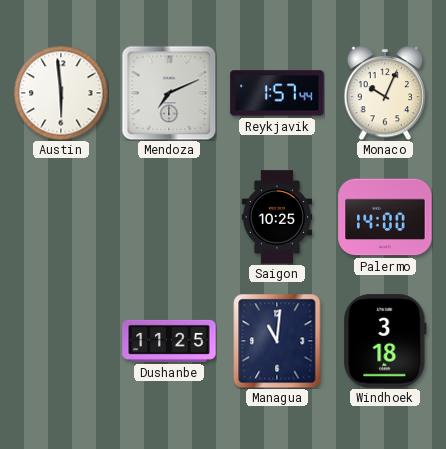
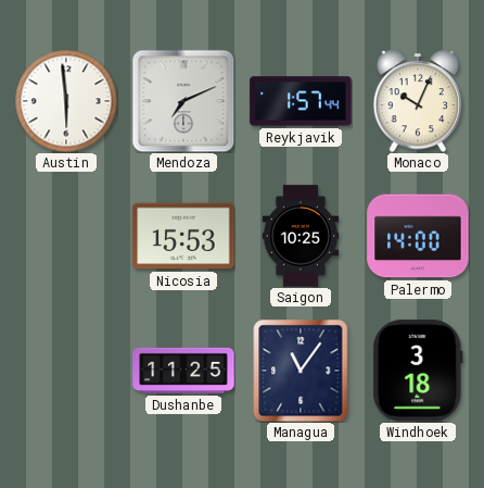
Nicosia: none -> 15:53
Managua: 11:01 -> 11:06
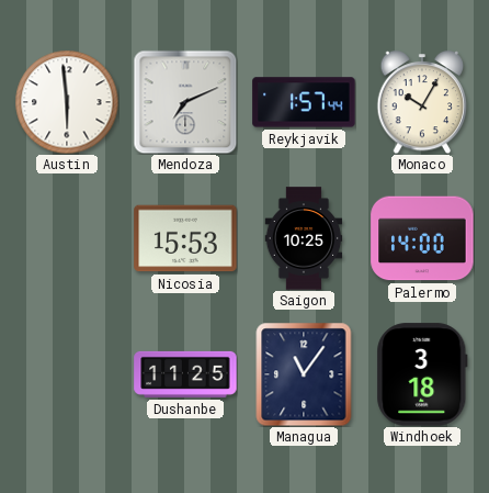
Monaco: 10:04 -> 10:05
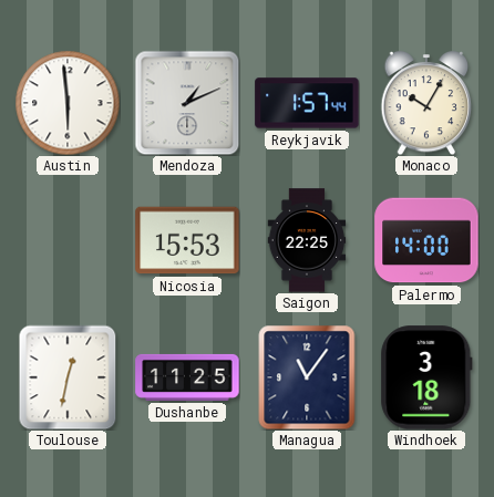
Mendoza: 7:11 -> 1:11
Saigon: 10:25 -> 22:25
Toulouse: none -> 12:32
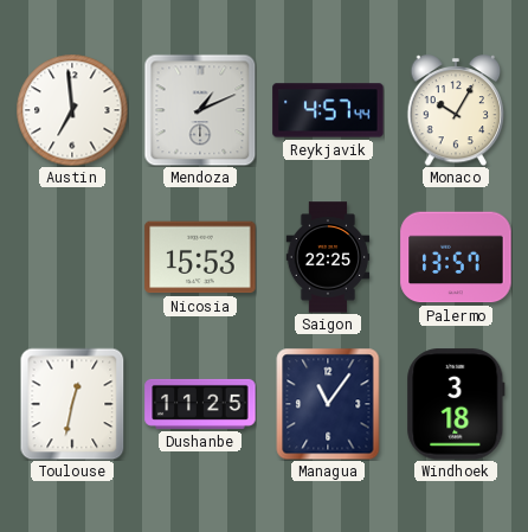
Austin: 5:59 -> 6:59
Reykjavik: 1:57 -> 4:57
Palermo: 14:00 -> 13:57
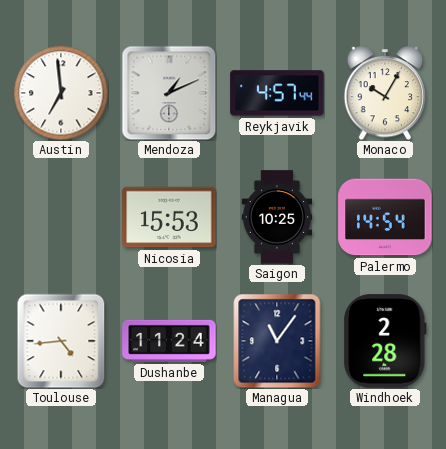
Saigon: 22:25 -> 10:25
Palermo: 13:57 -> 14:54
Toulouse: 12:32 -> 4:44
Dushanbe: 11:25 -> 11:24
Windhoek: 3:18 -> 2:28
